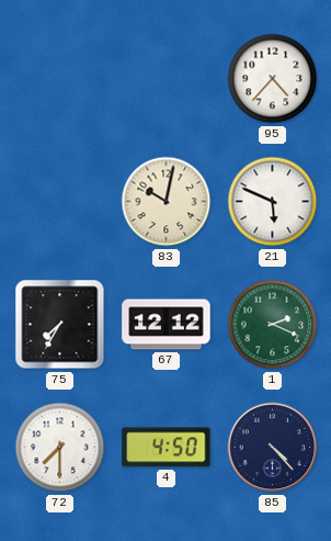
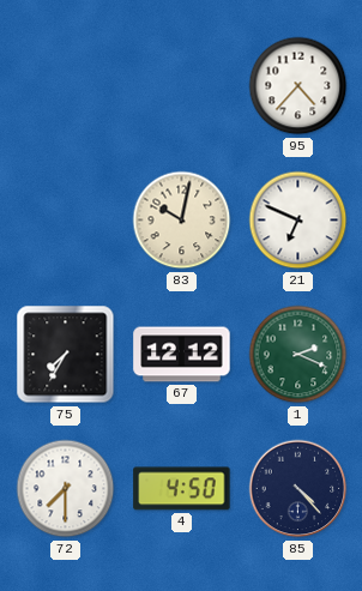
21: 5:49 -> 6:49
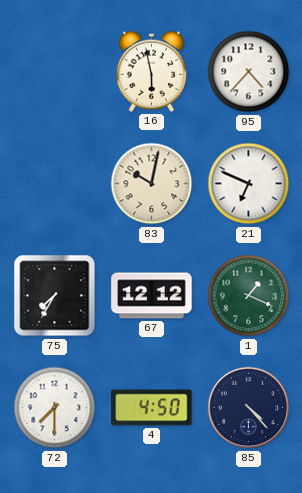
16: none -> 5:58
1: 2:19 -> 1:19
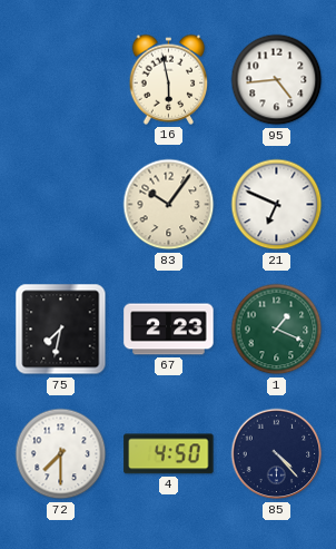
95: 4:37 -> 4:44
83: 10:02 -> 10:06
75: 7:35 -> 7:32
67: 12:12 -> 2:23
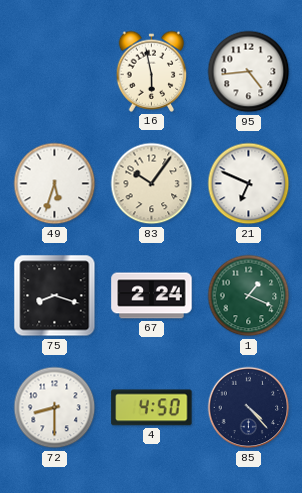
49: none -> 5:33
75: 7:32 -> 8:18
67: 2:23 -> 2:24
72: 7:30 -> 8:30
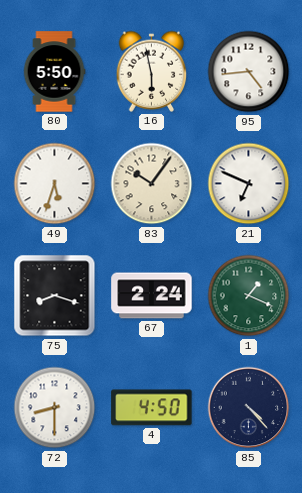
80: none -> 5:50
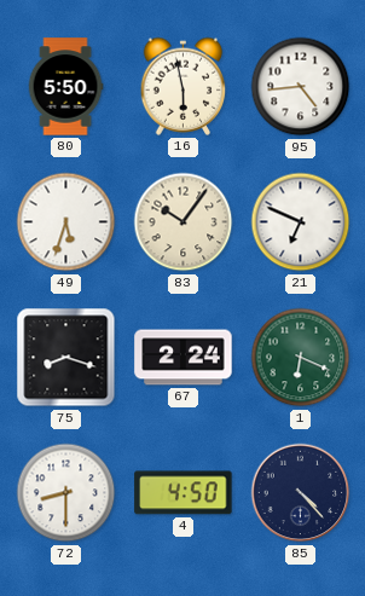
1: 1:19 -> 6:19
